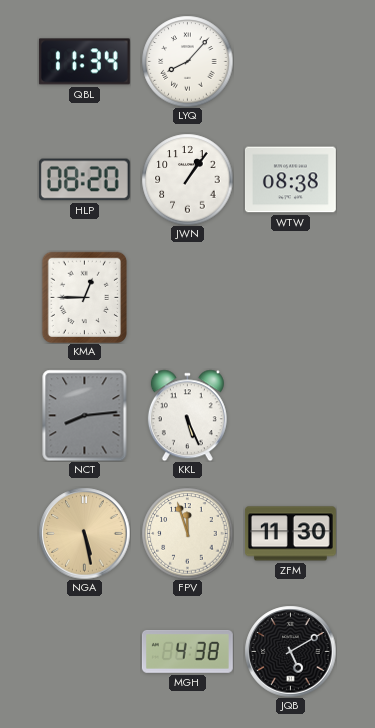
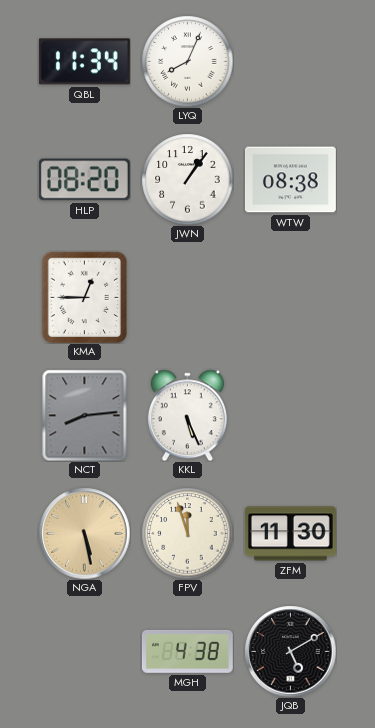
LYQ: 8:07 -> 8:04
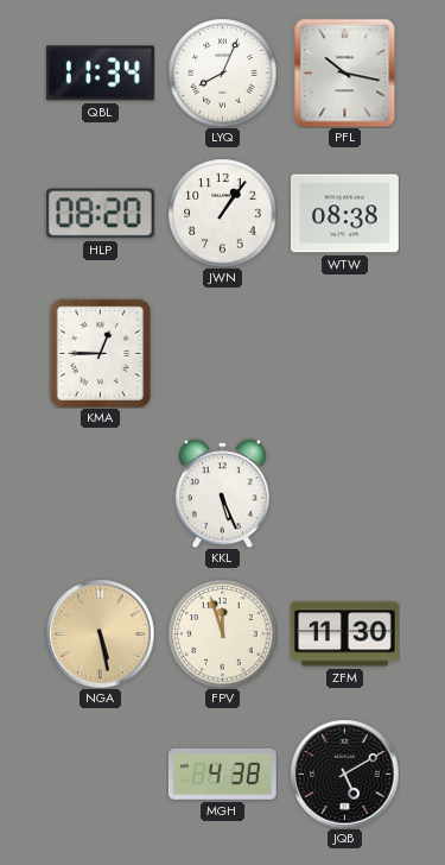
PFL: none -> 10:17
NCT: 8:14 -> none
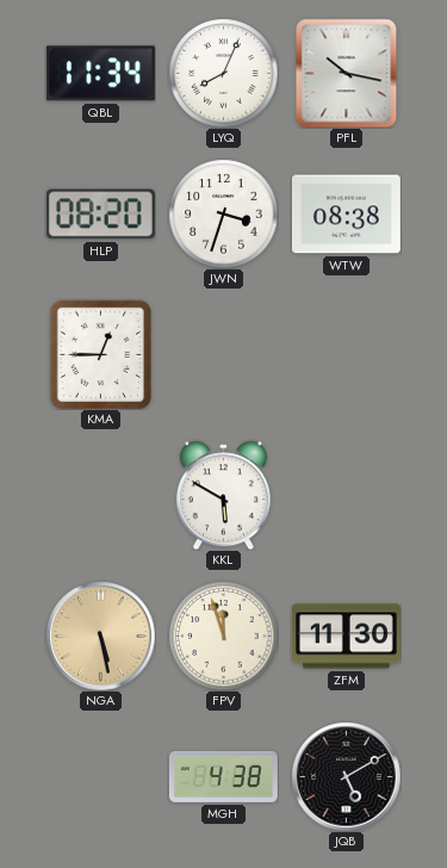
JWN: 1:06 -> 3:33
KKL: 5:26 -> 5:50
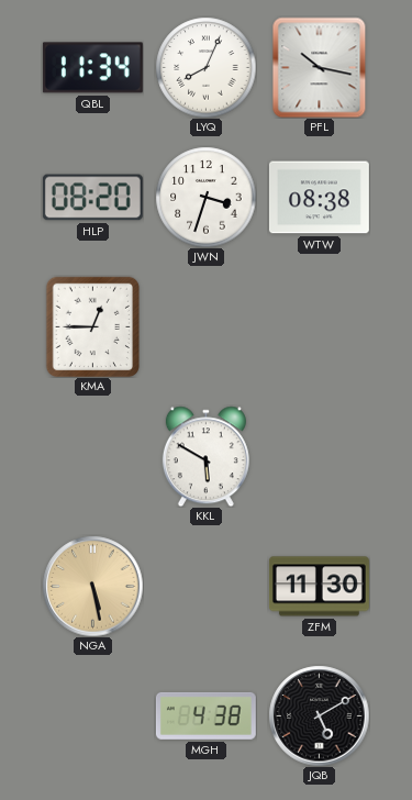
FPV: 11:57 -> none
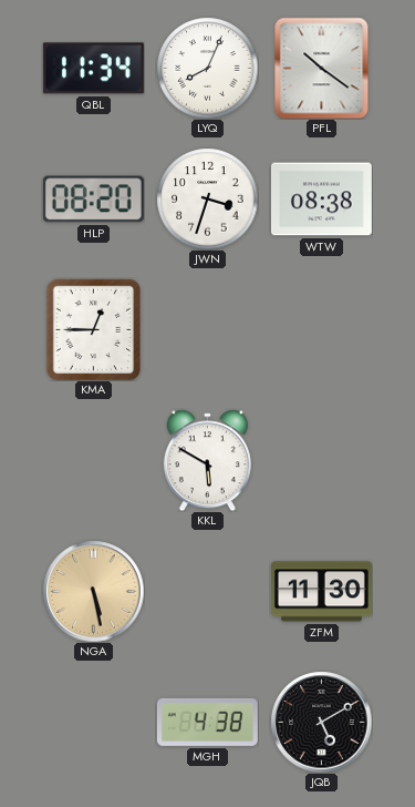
PFL: 10:17 -> 10:21
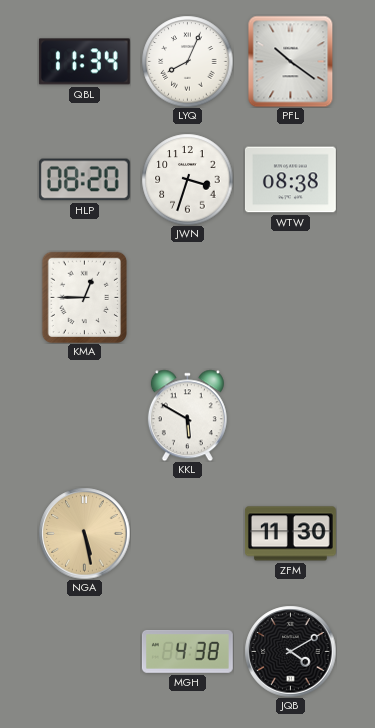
JQB: 5:10 -> 4:10
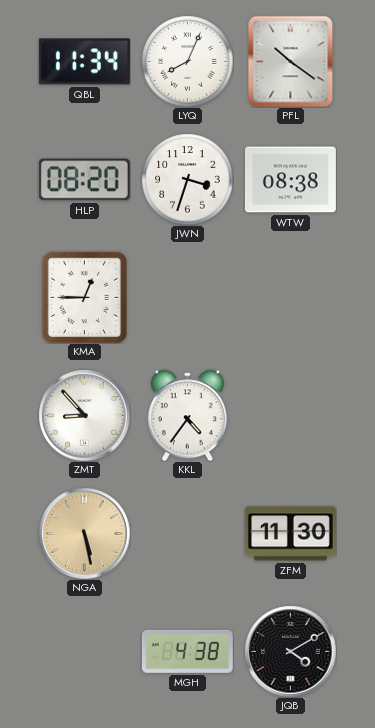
ZMT: none -> 8:53
KKL: 5:50 -> 4:36
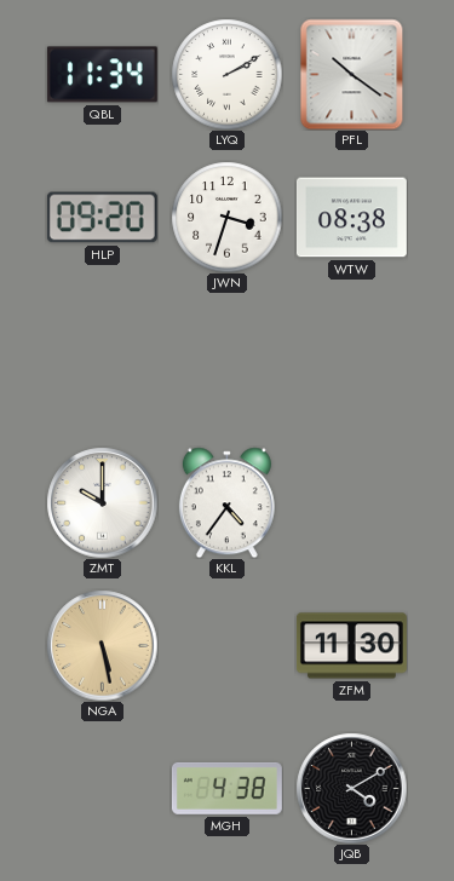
LYQ: 8:04 -> 2:10
HLP: 08:20 -> 09:20
KMA: 12:45 -> none
ZMT: 8:53 -> 10:00
